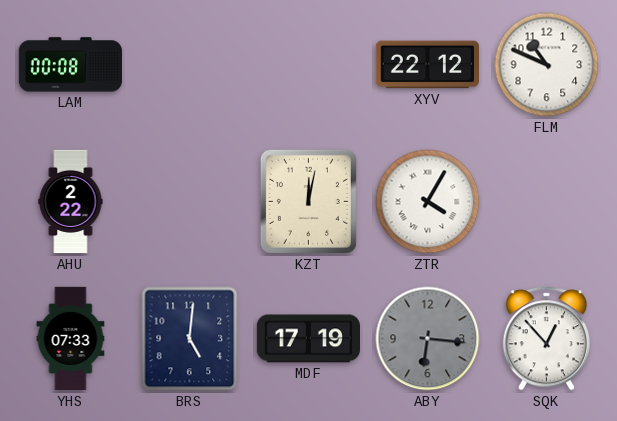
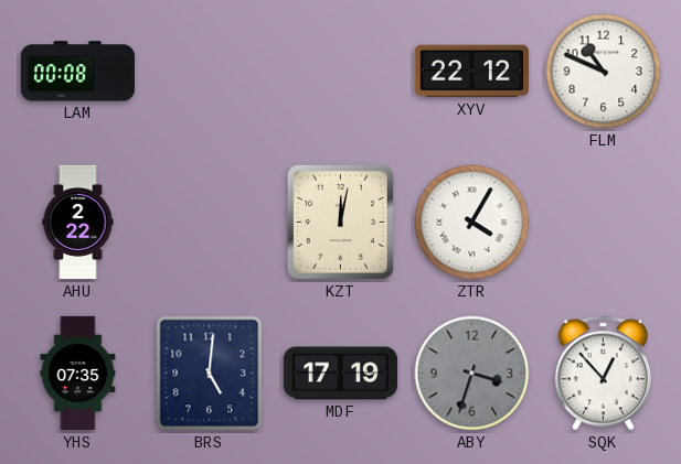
YHS: 07:33 -> 07:35
ABY: 6:16 -> 3:33
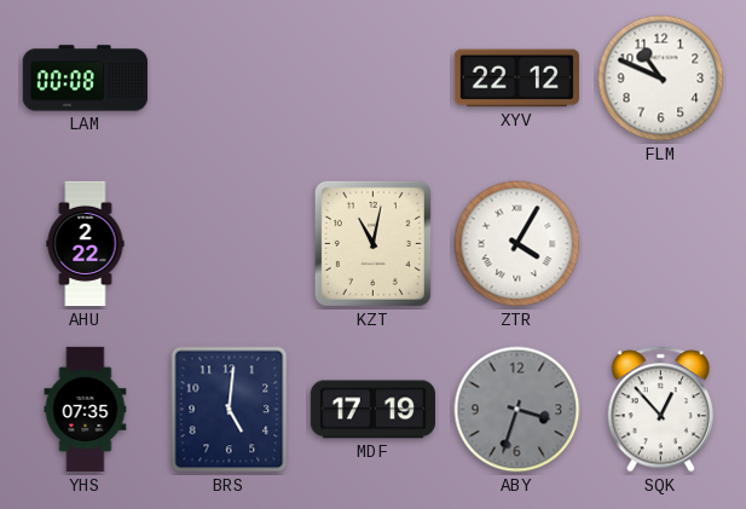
KZT: 12:02 -> 11:02
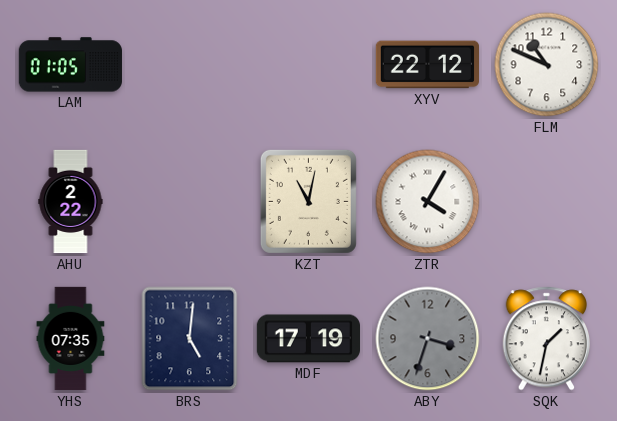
LAM: 00:08 -> 01:05
SQK: 12:53 -> 1:32
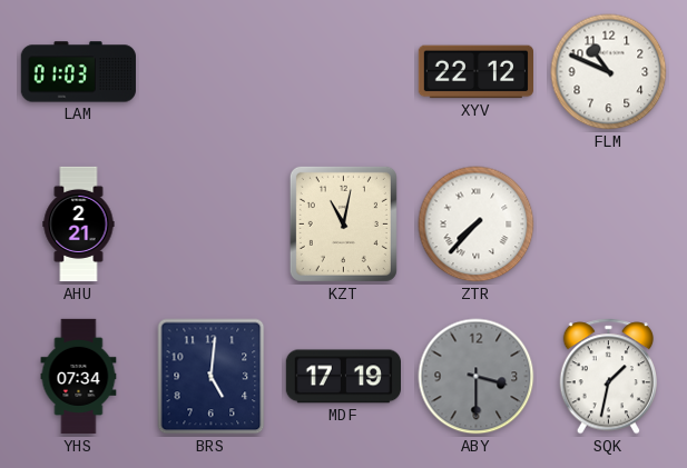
LAM: 01:05 -> 01:03
AHU: 2:22 -> 2:21
ZTR: 4:05 -> 7:37
YHS: 07:35 -> 07:34
ABY: 3:33 -> 3:30
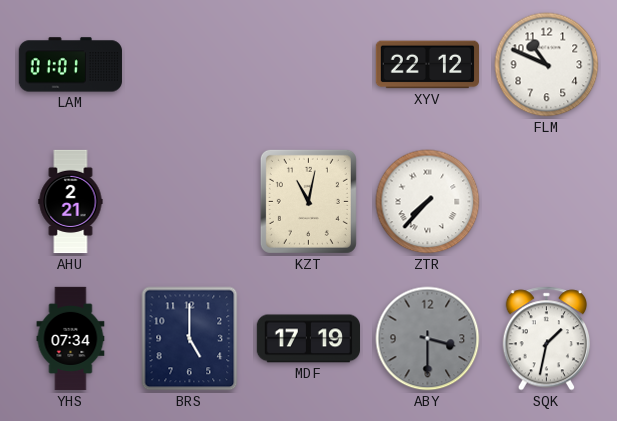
LAM: 01:03 -> 01:01
BRS: 5:01 -> 5:00
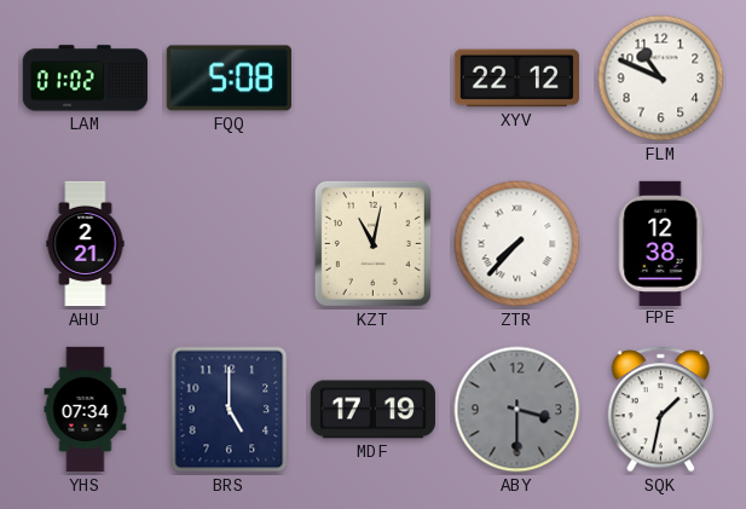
LAM: 01:01 -> 01:02
FQQ: none -> 5:08
FPE: none -> 12:38
